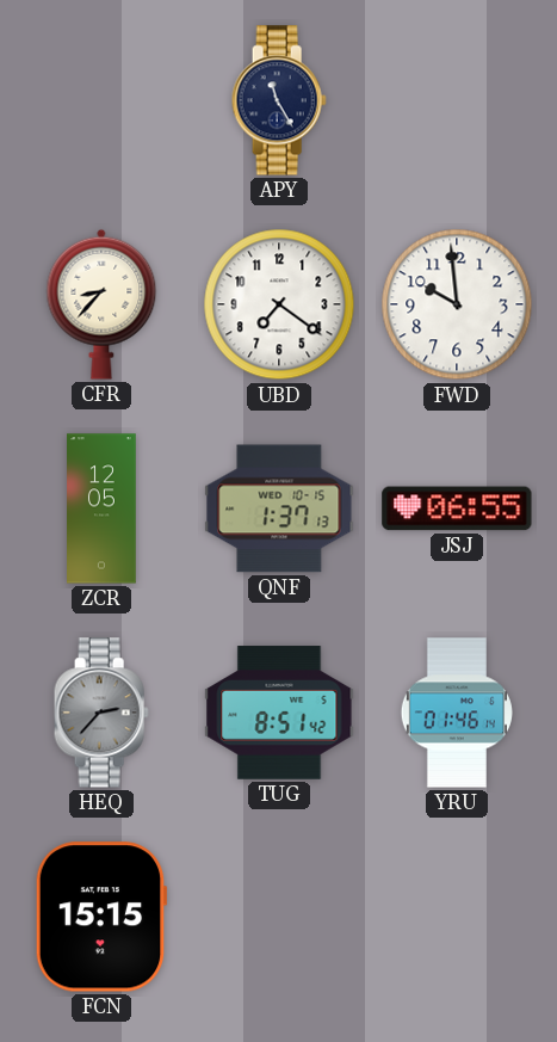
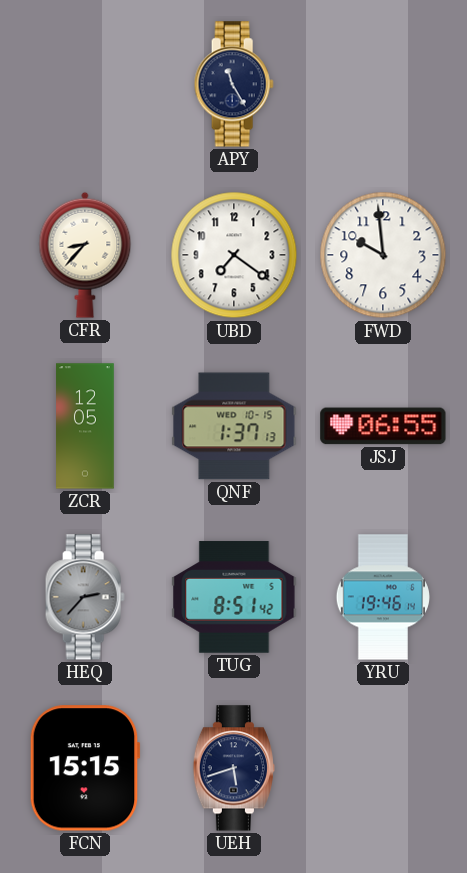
YRU: 01:46 -> 19:46
UEH: none -> 5:42
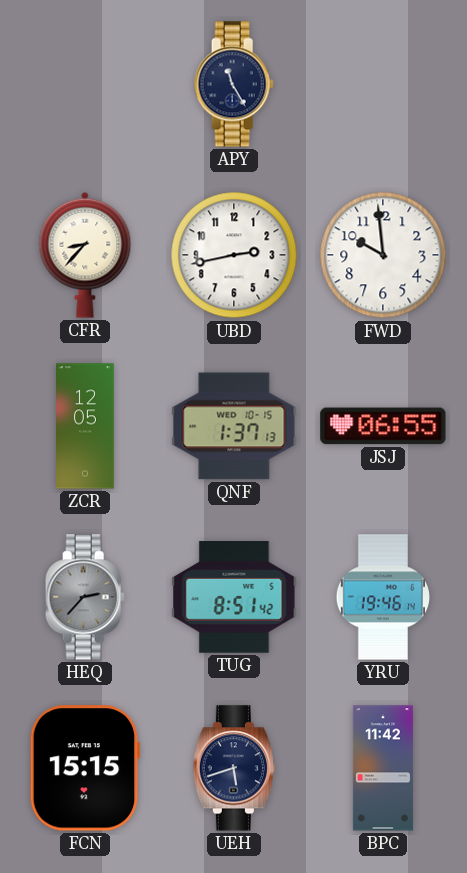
UBD: 7:21 -> 2:43
BPC: none -> 11:42
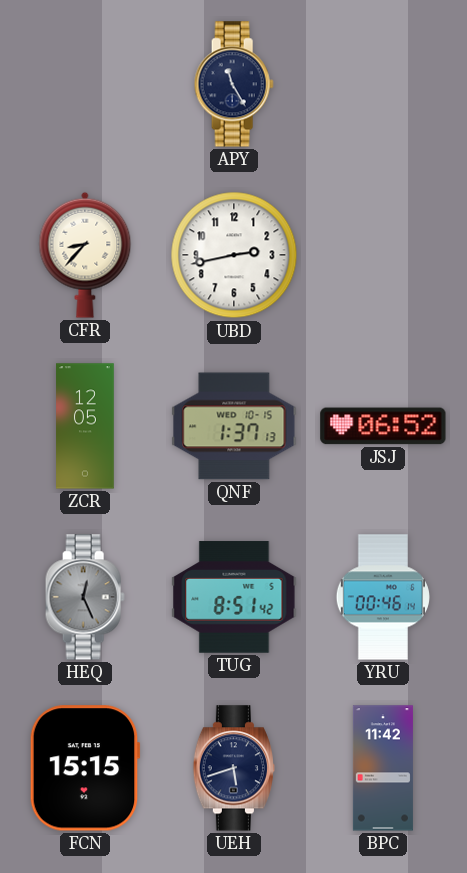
FWD: 9:59 -> none
JSJ: 06:55 -> 06:52
HEQ: 2:37 -> 12:26
YRU: 19:46 -> 00:46
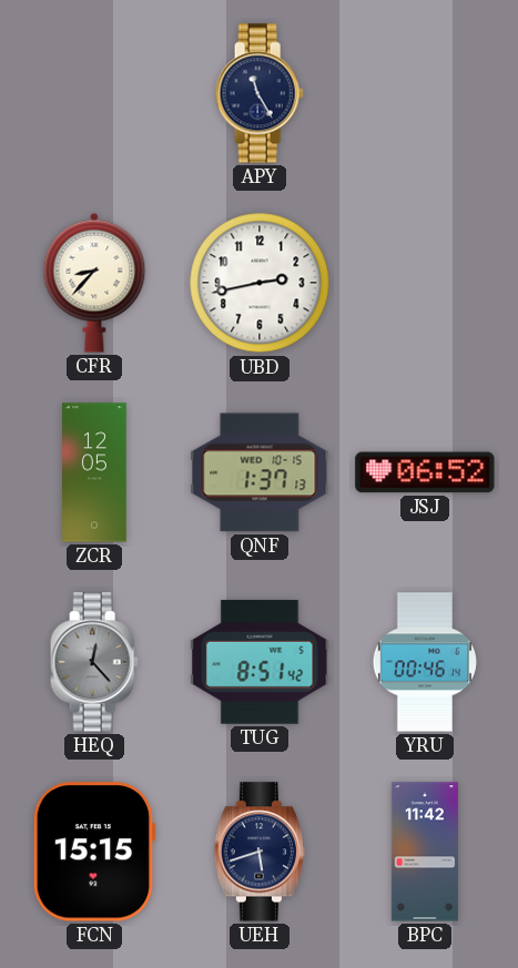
HEQ: 12:26 -> 12:23
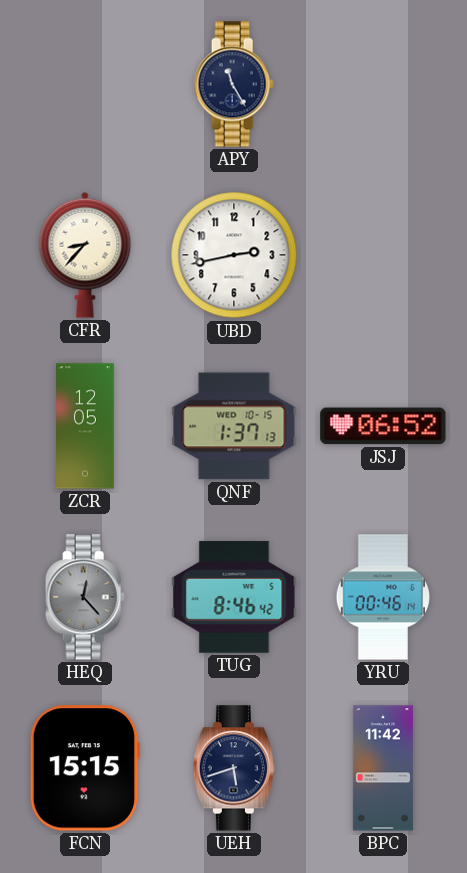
TUG: 8:51 -> 8:46
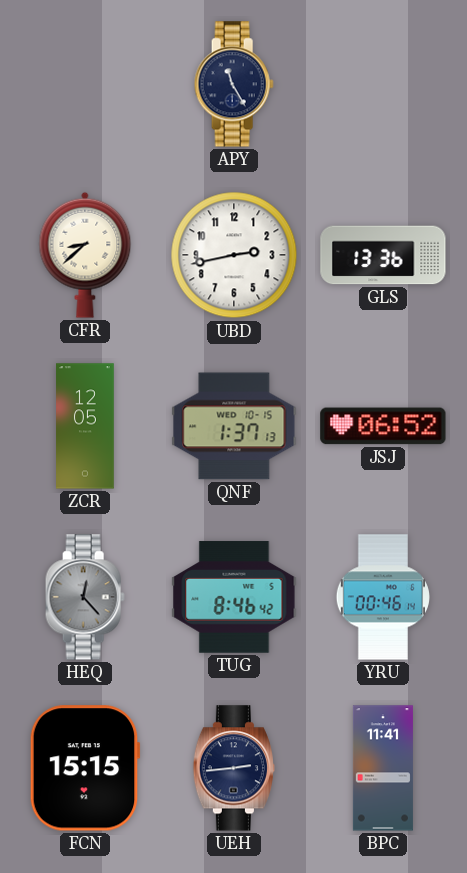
CFR: 8:37 -> 8:38
GLS: none -> 13:36
UEH: 5:42 -> 2:44
BPC: 11:42 -> 11:41
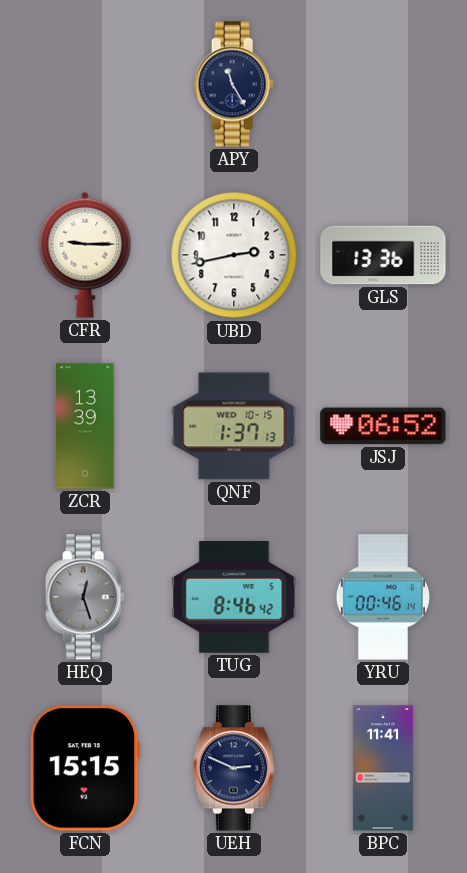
CFR: 8:38 -> 9:15
ZCR: 12:05 -> 13:39
HEQ: 12:23 -> 12:27
UEH: 2:44 -> 2:49
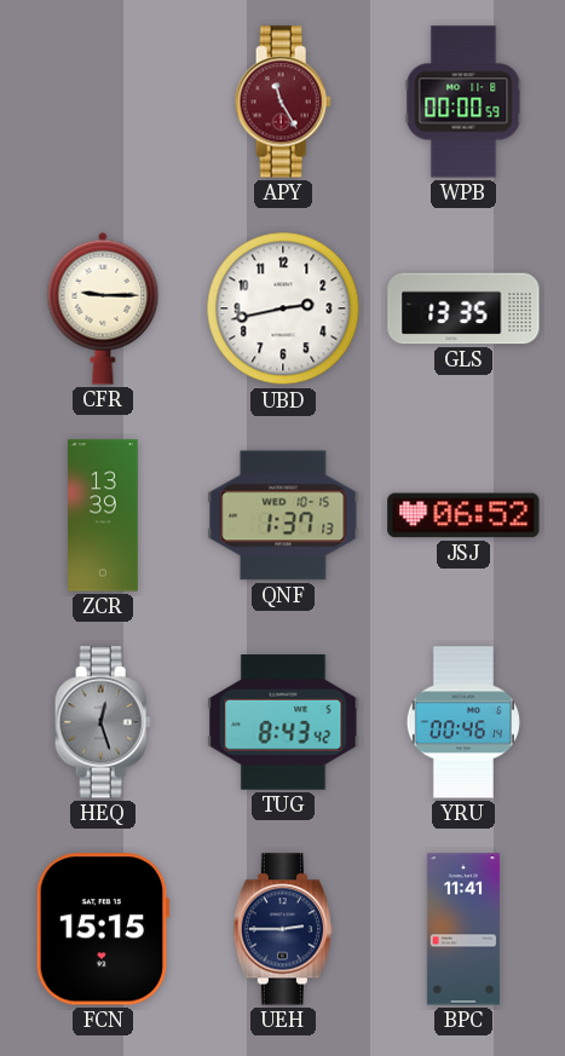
APY dial: navy -> burgundy
WPB: none -> 00:00
GLS: 13:36 -> 13:35
TUG: 8:46 -> 8:43
UEH: 2:49 -> 2:45
